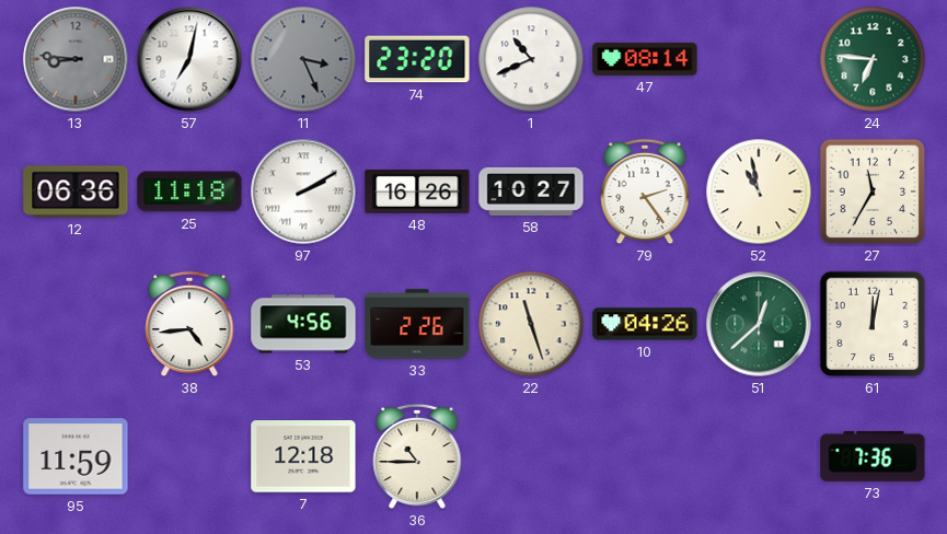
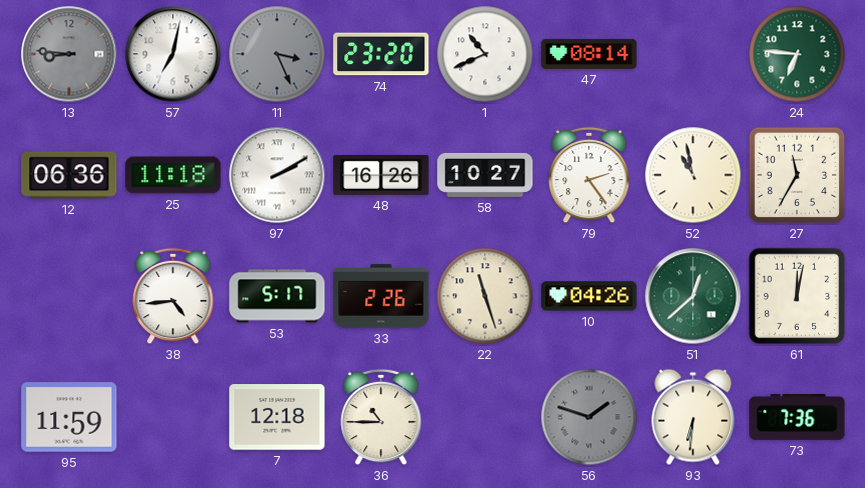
53: 4:56 -> 5:17
56: none -> 1:48
93: none -> 6:31
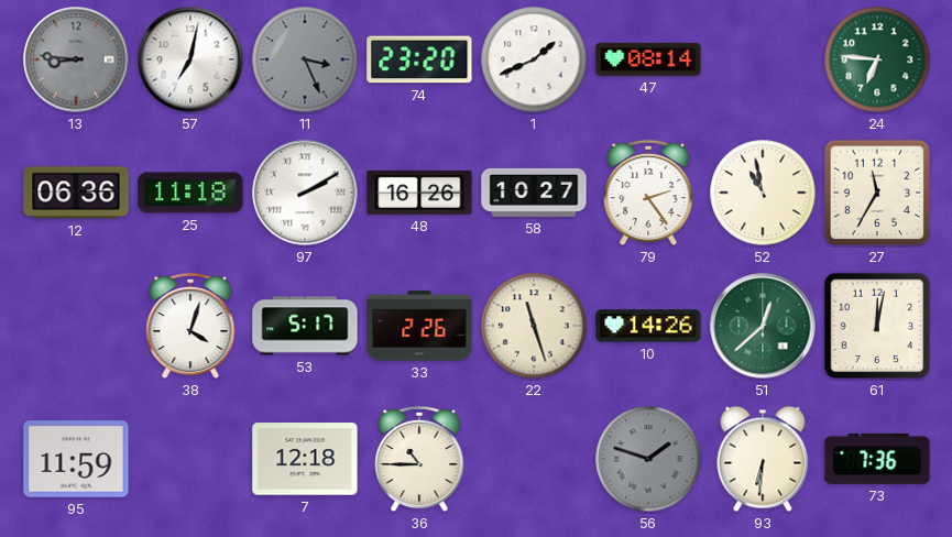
1: 10:41 -> 1:41
38: 4:44 -> 4:03
10: 04:26 -> 14:26
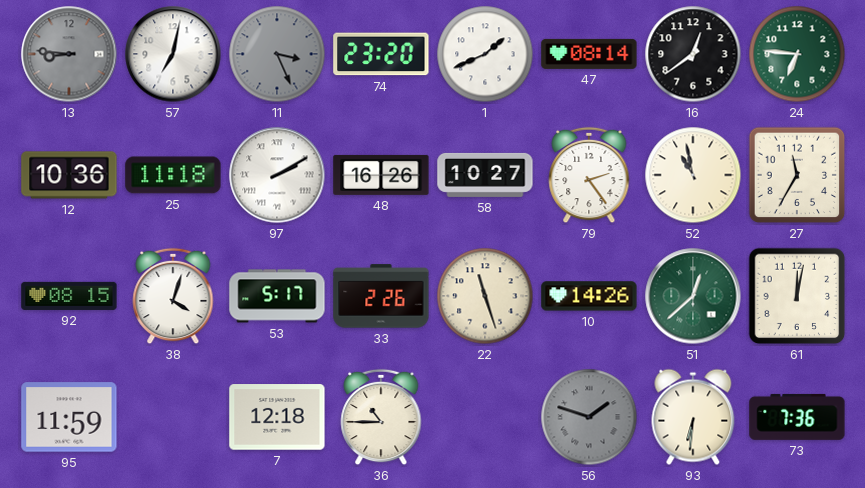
16: none -> 12:39
12: 06:36 -> 10:36
92: none -> 08:15
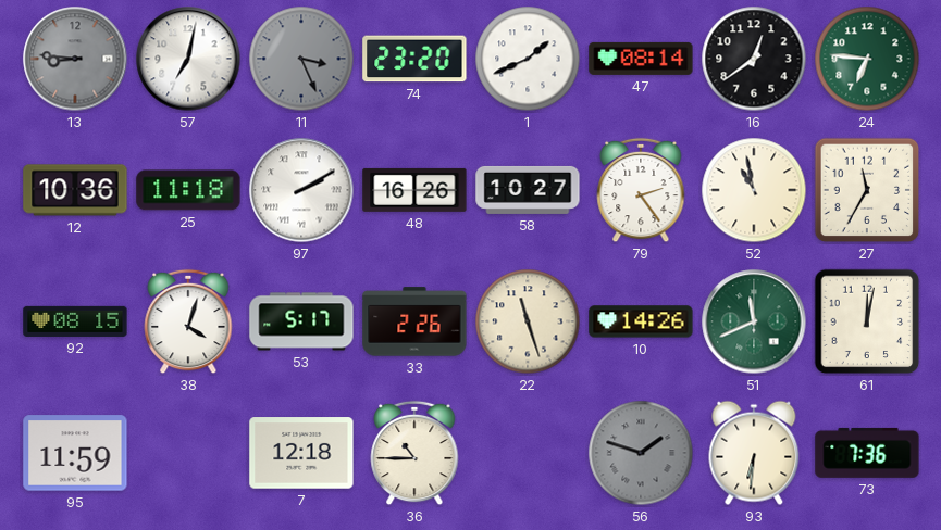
51: 12:38 -> 11:41
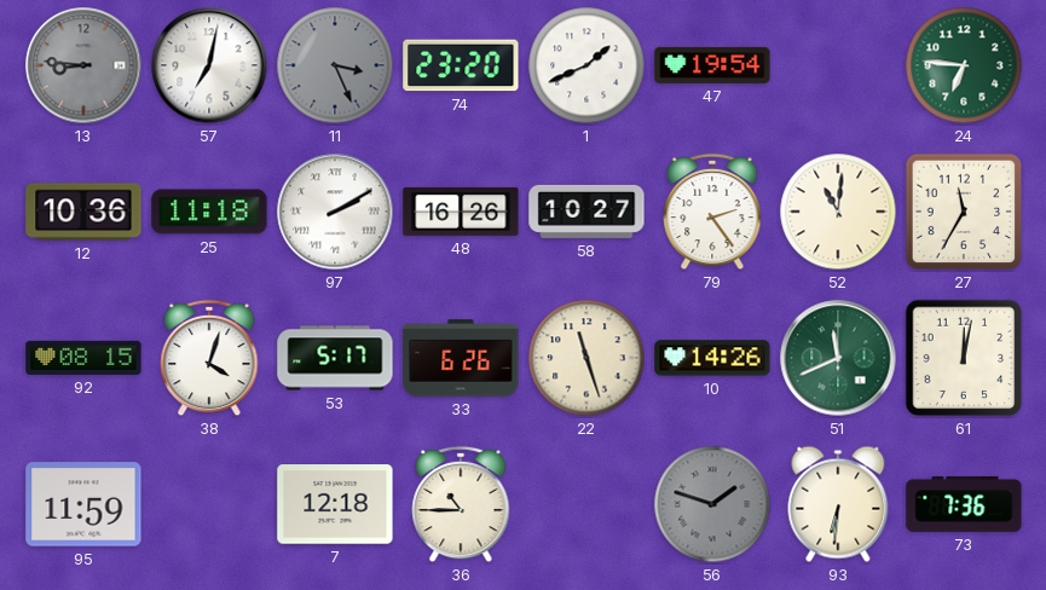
47: 08:14 -> 19:54
16: 12:39 -> none
52: 10:58 -> 11:01
33: 2:26 -> 6:26
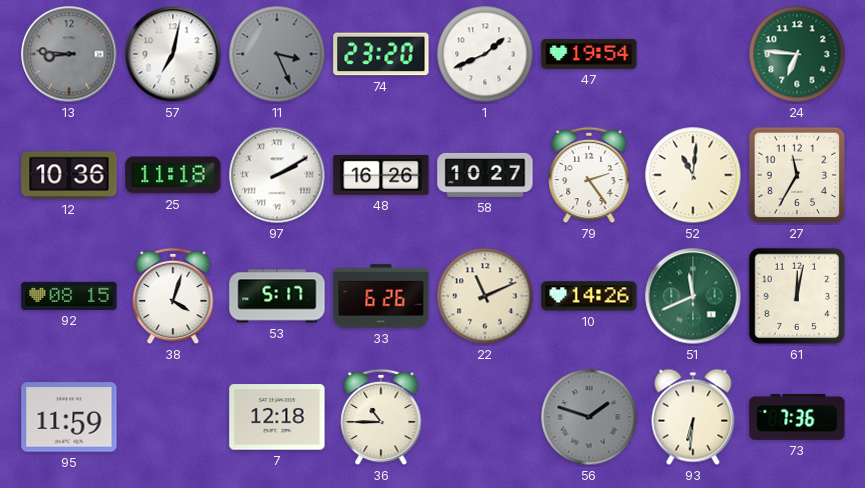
22: 11:27 -> 11:11
